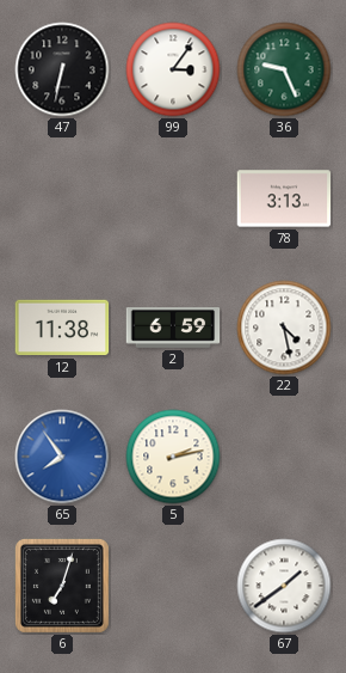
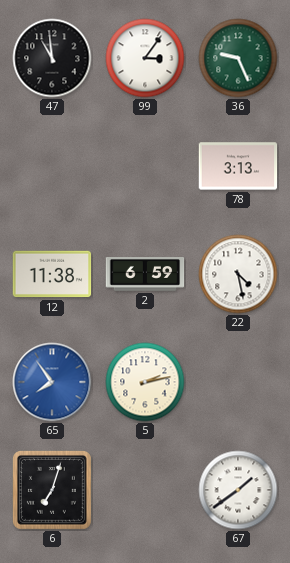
47: 6:32 -> 10:59
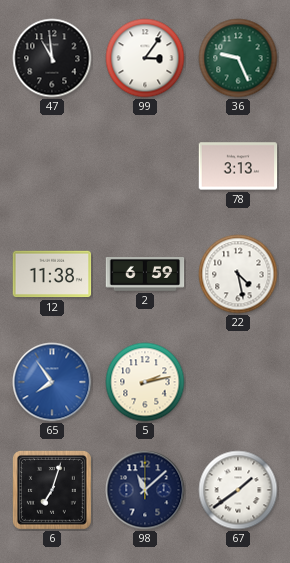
98: none -> 11:08
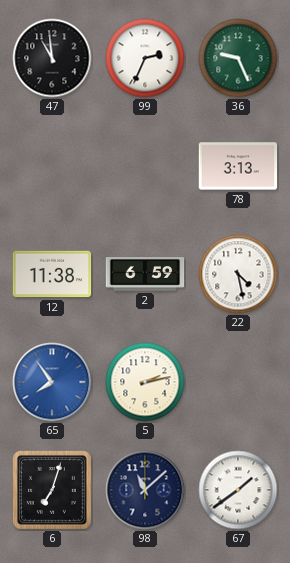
99: 3:06 -> 2:34
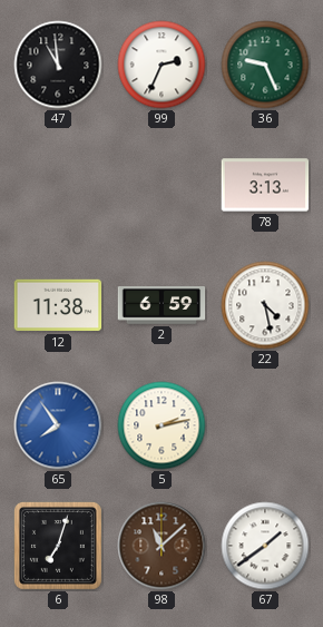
98 dial: navy -> brown
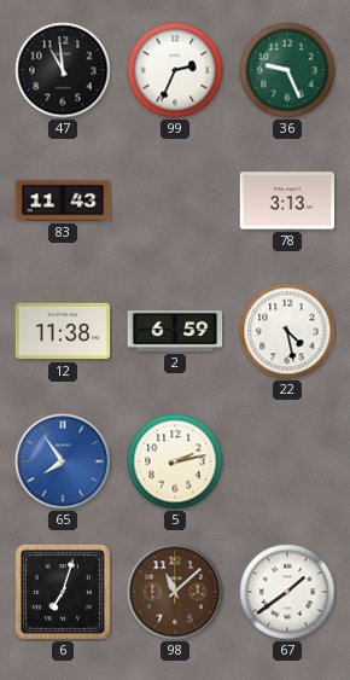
83: none -> 11:43
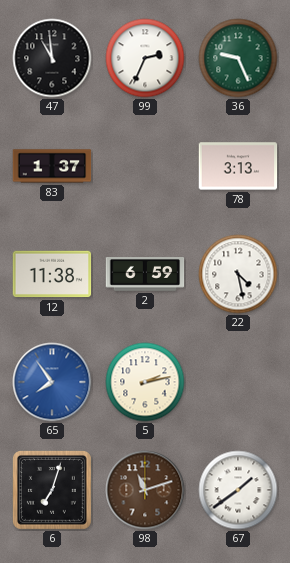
83: 11:43 -> 1:37
98: 11:08 -> 11:12
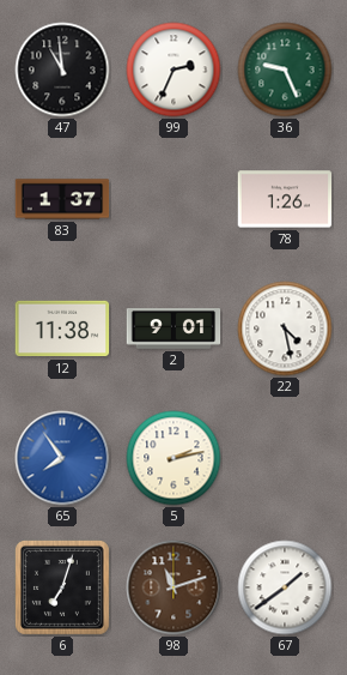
78: 3:13 -> 1:26
2: 6:59 -> 9:01
